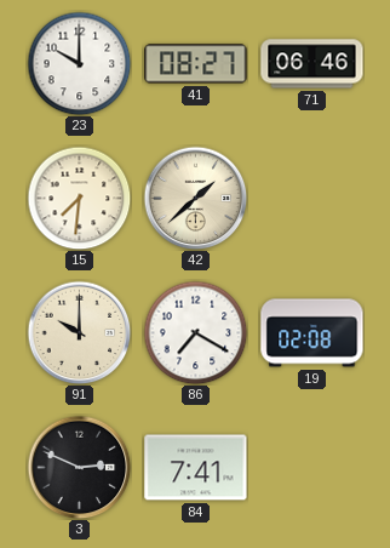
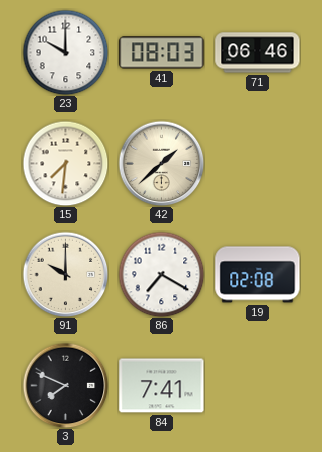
41: 08:27 -> 08:03
3: 2:49 -> 7:49
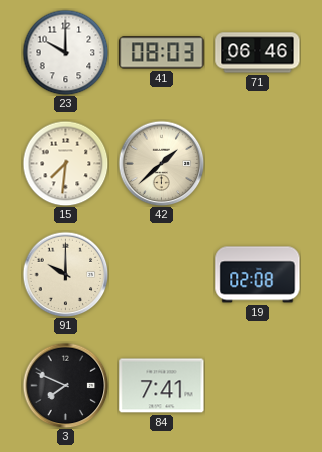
86: 7:20 -> none
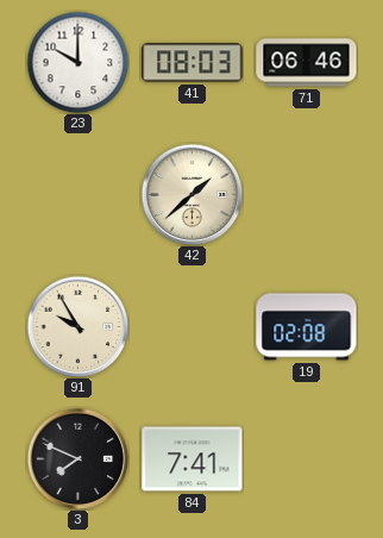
15: 7:31 -> none
91: 10:00 -> 9:55
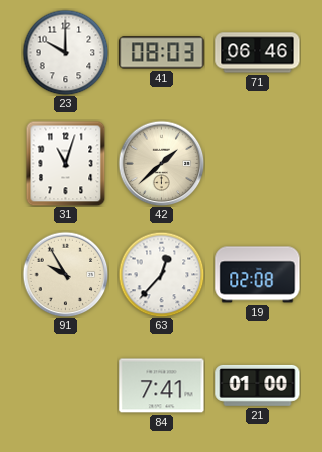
31: none -> 11:03
63: none -> 12:37
3: 7:49 -> none
21: none -> 01:00
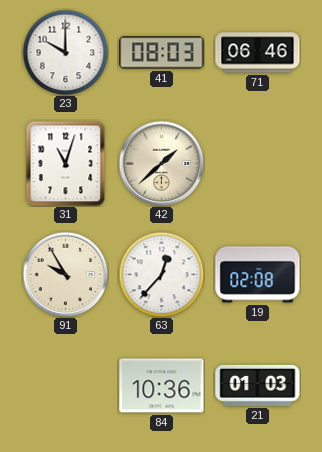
84: 7:41 -> 10:36
21: 01:00 -> 01:03
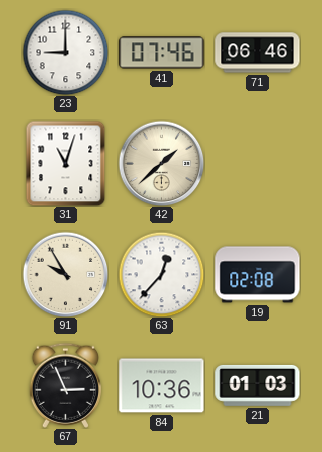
23: 10:00 -> 9:00
41: 08:03 -> 07:46
67: none -> 2:56
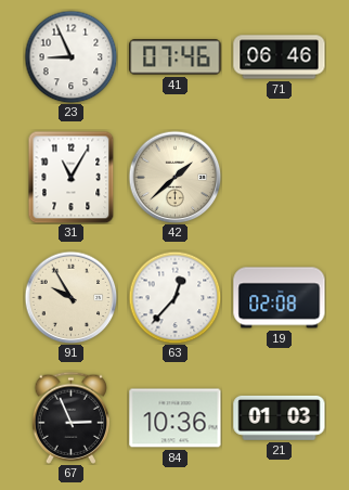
23: 9:00 -> 8:56
31: 11:03 -> 11:05
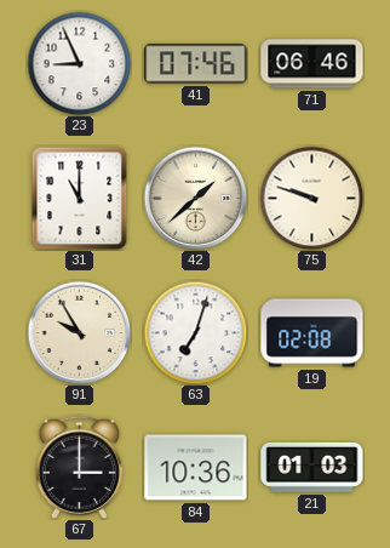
31: 11:05 -> 11:00
75: none -> 9:48
63: 12:37 -> 7:03
67: 2:56 -> 3:00
